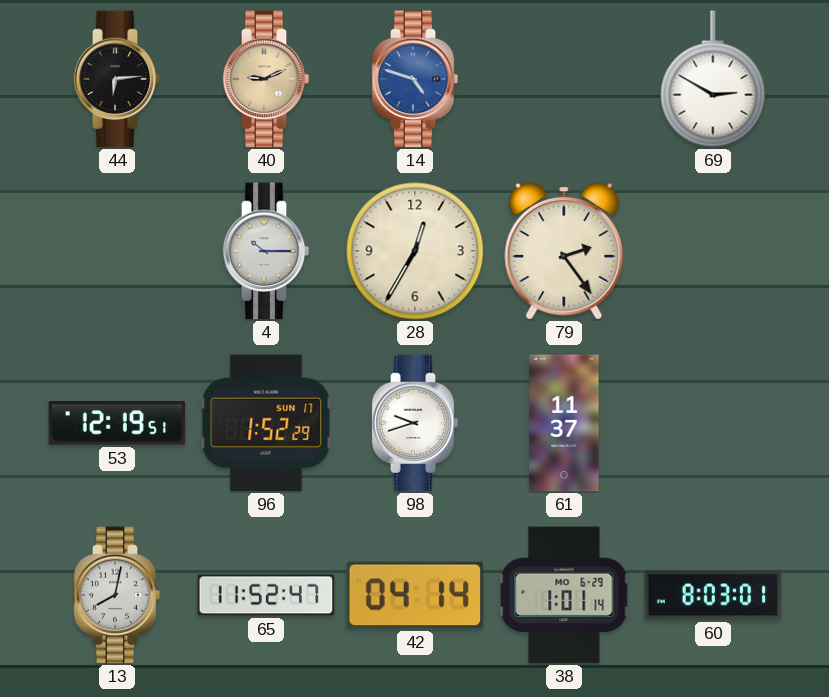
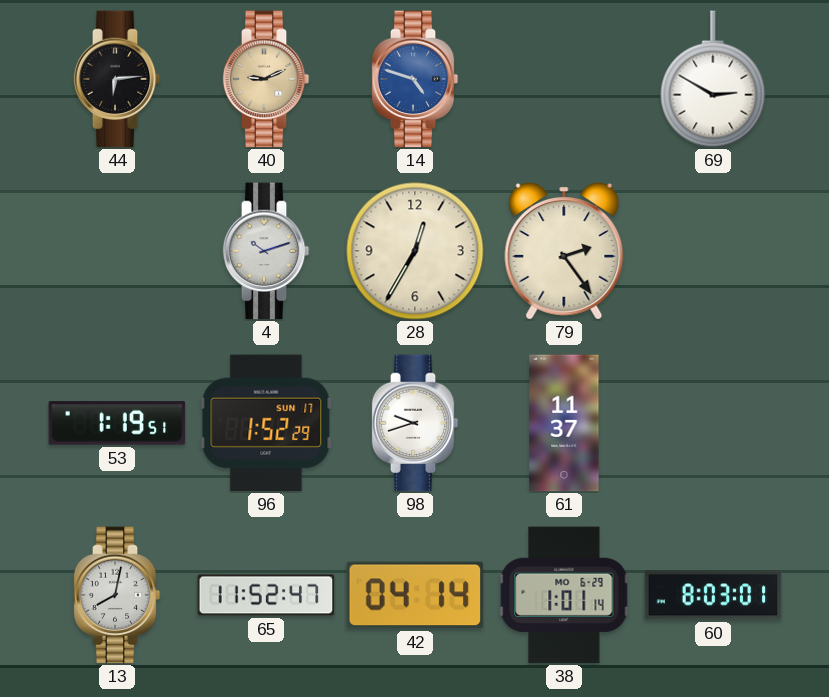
4: 10:15 -> 10:12
53: 12:19 -> 1:19
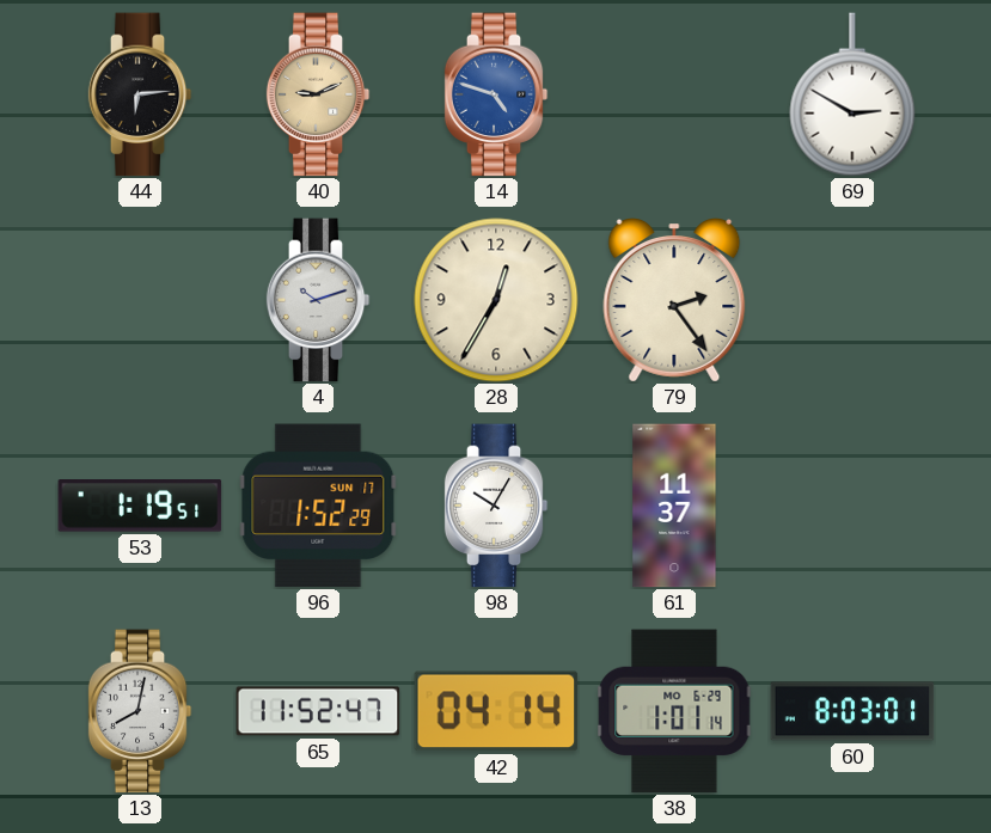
98: 9:42 -> 10:05
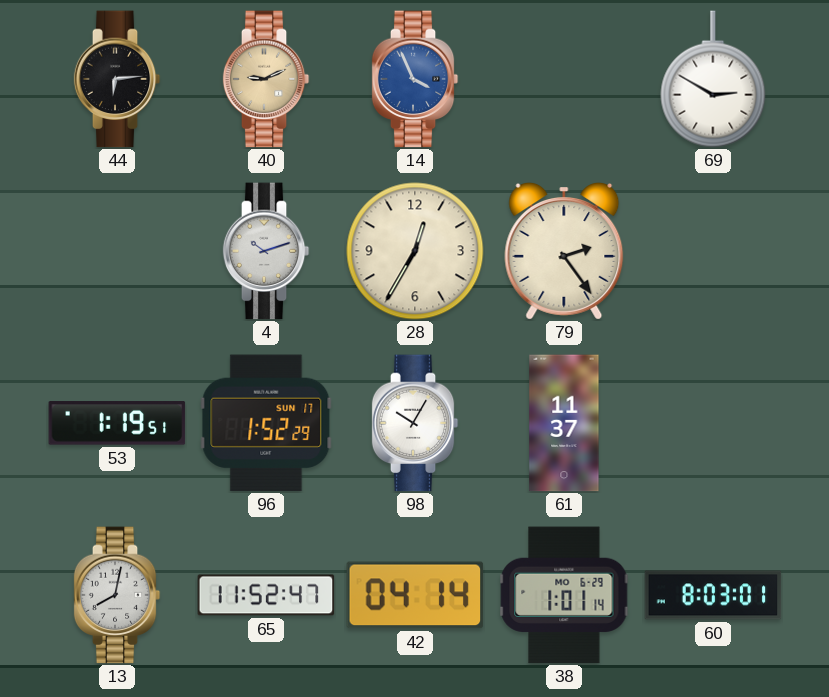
14: 4:48 -> 3:56
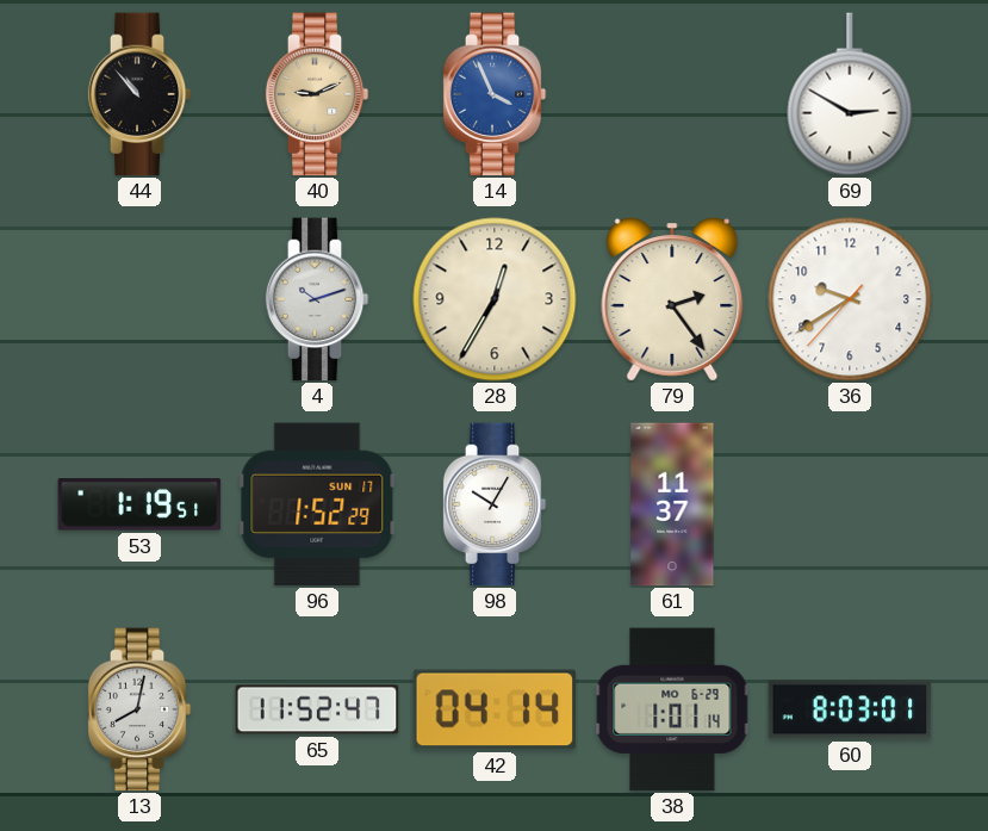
44: 6:14 -> 10:53
36: none -> 9:39
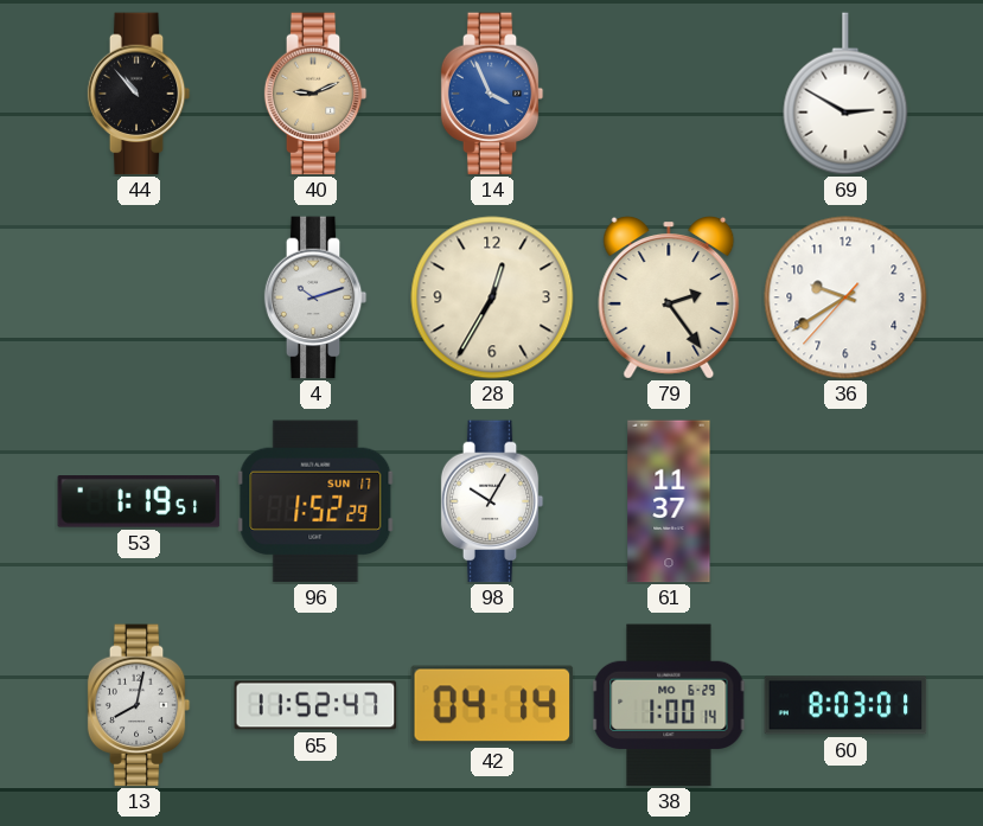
38: 1:01 -> 1:00
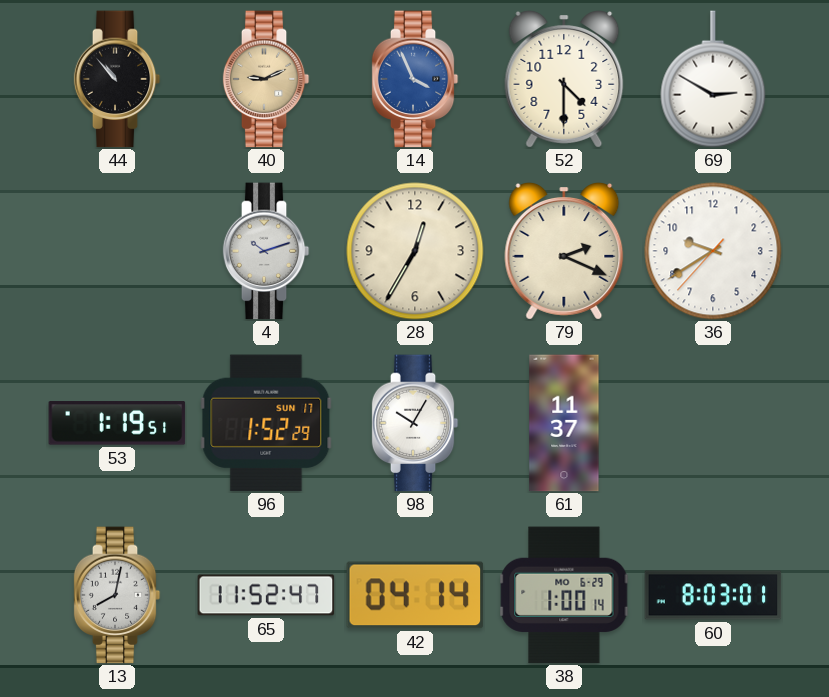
52: none -> 4:30
79: 2:24 -> 2:19
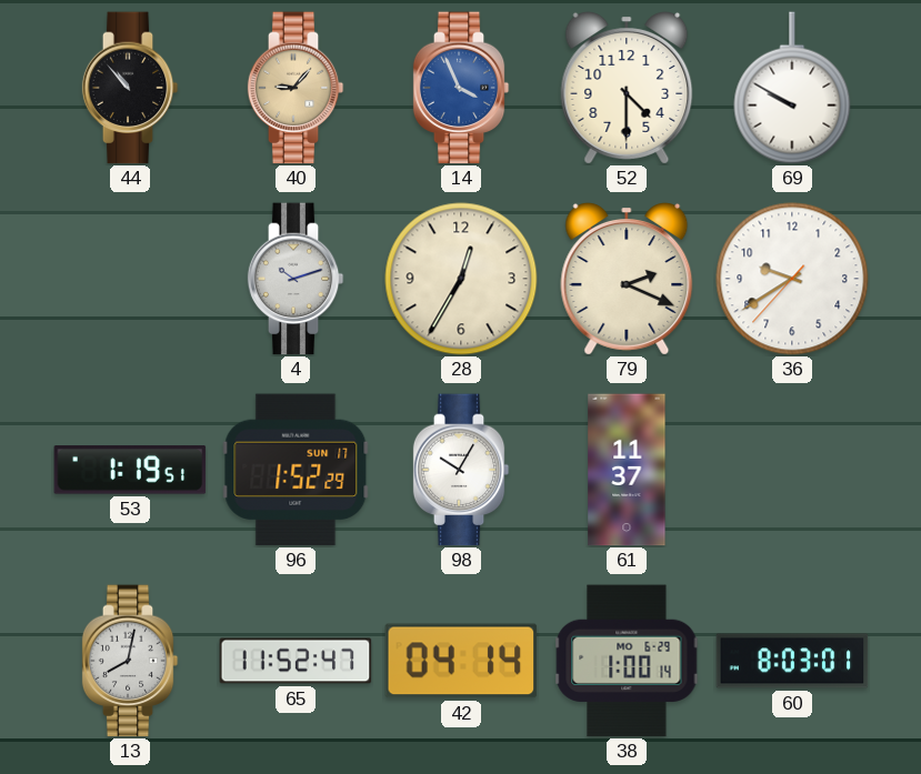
40: 9:11 -> 9:07
69: 2:50 -> 9:50
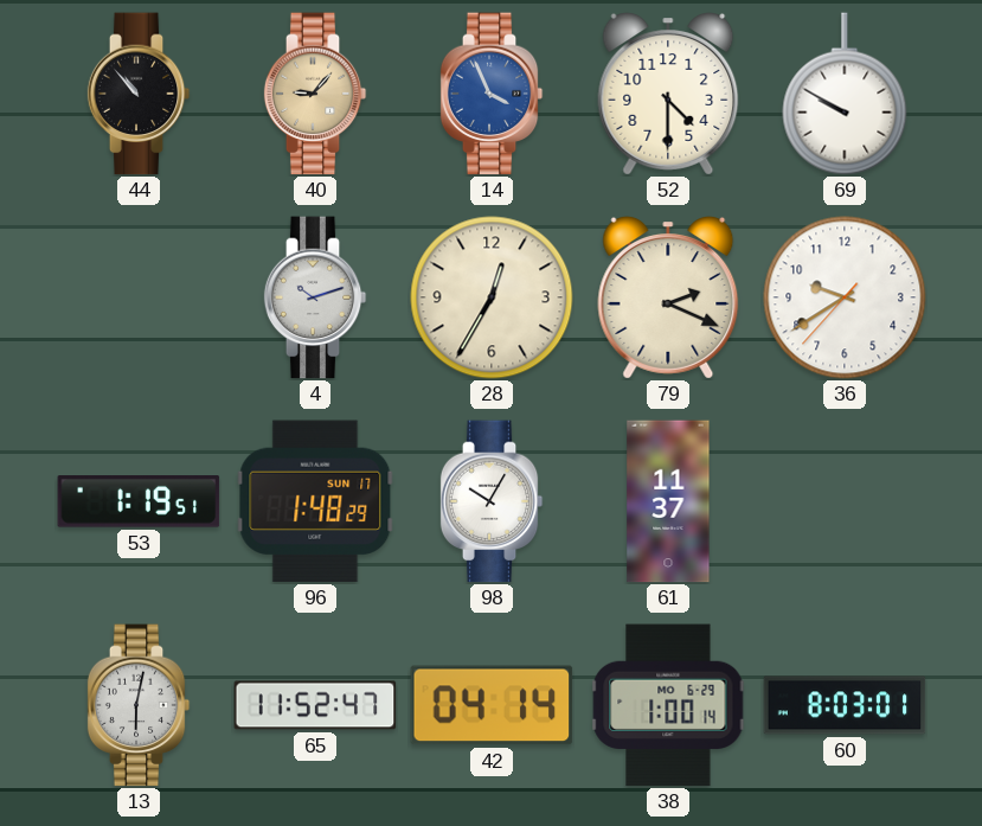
96: 1:52 -> 1:48
13: 8:02 -> 6:02
